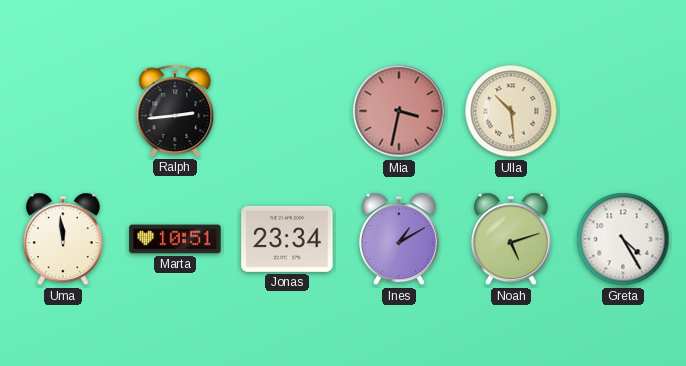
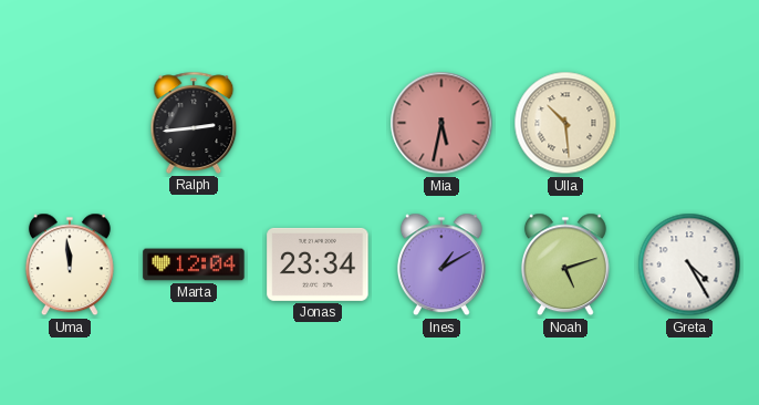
Mia: 3:32 -> 5:32
Marta: 10:51 -> 12:04
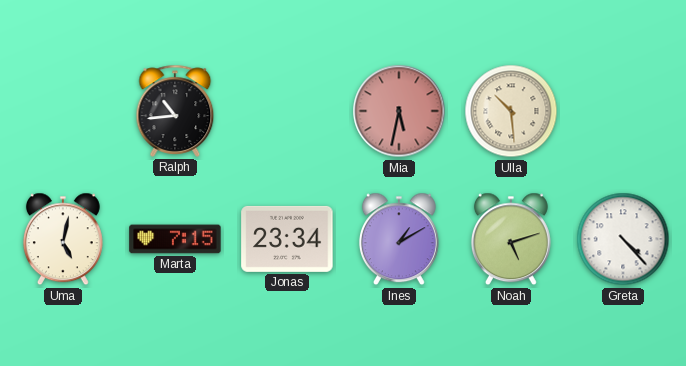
Ralph: 2:44 -> 10:44
Uma: 11:59 -> 5:02
Marta: 12:04 -> 7:15
Greta: 4:25 -> 4:23
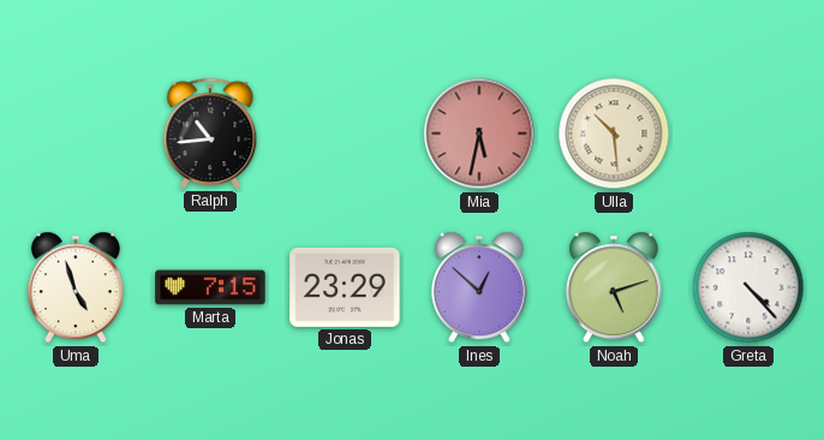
Uma: 5:02 -> 4:57
Jonas: 23:34 -> 23:29
Ines: 1:10 -> 12:52
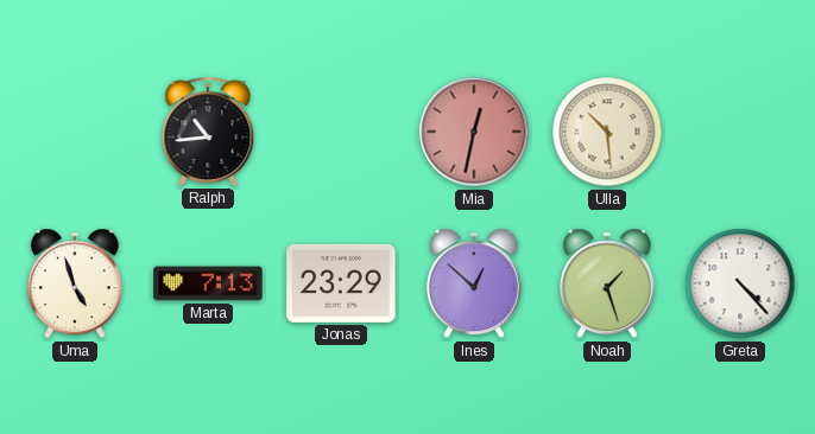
Mia: 5:32 -> 12:32
Marta: 7:15 -> 7:13
Noah: 5:12 -> 1:27
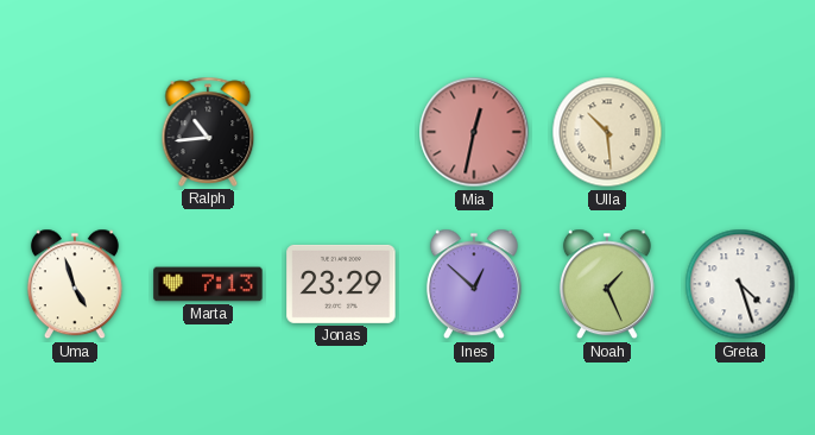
Noah: 1:27 -> 1:26
Greta: 4:23 -> 4:27
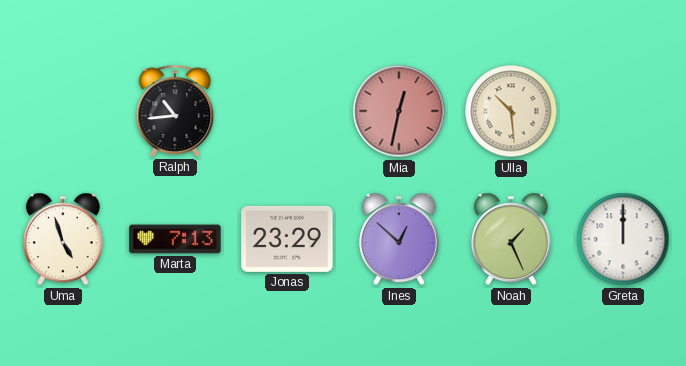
Greta: 4:27 -> 12:00
